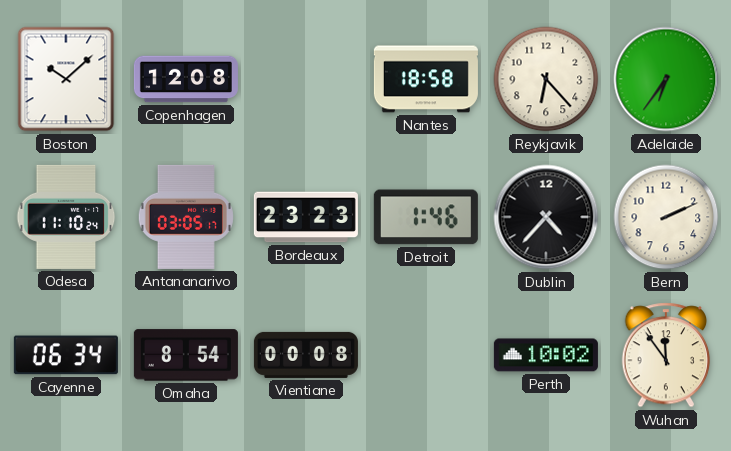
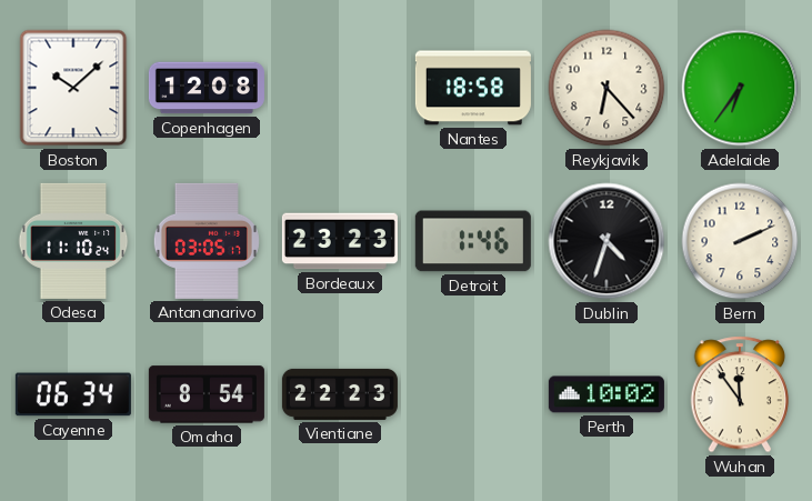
Dublin: 4:37 -> 4:33
Vientiane: 00:08 -> 22:23
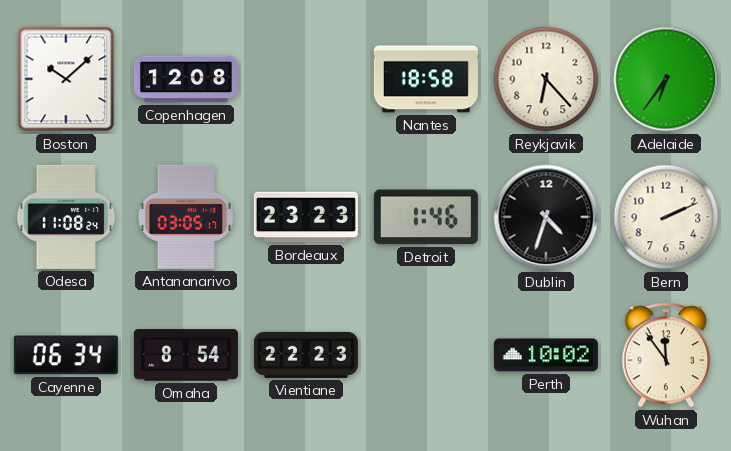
Odesa: 11:10 -> 11:08
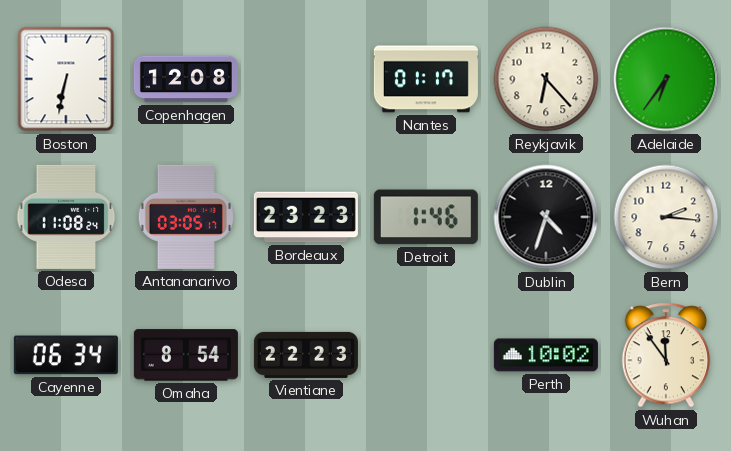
Boston: 10:08 -> 6:32
Nantes: 18:58 -> 01:17
Bern: 2:11 -> 2:16
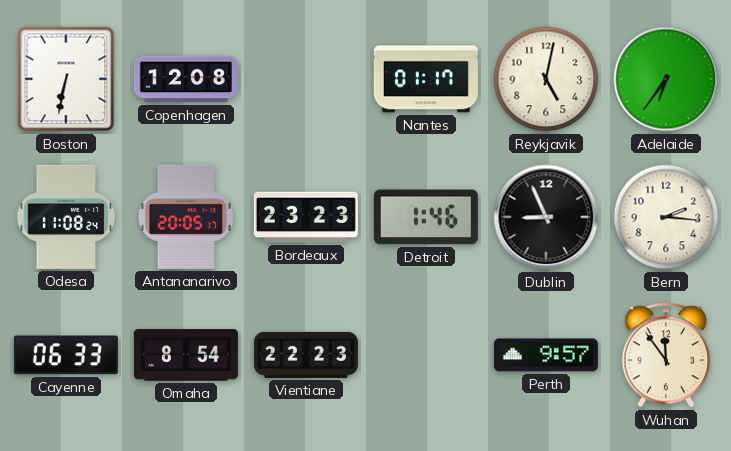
Reykjavik: 6:23 -> 5:02
Antananarivo: 03:05 -> 20:05
Dublin: 4:33 -> 8:56
Cayenne: 06:34 -> 06:33
Perth: 10:02 -> 9:57
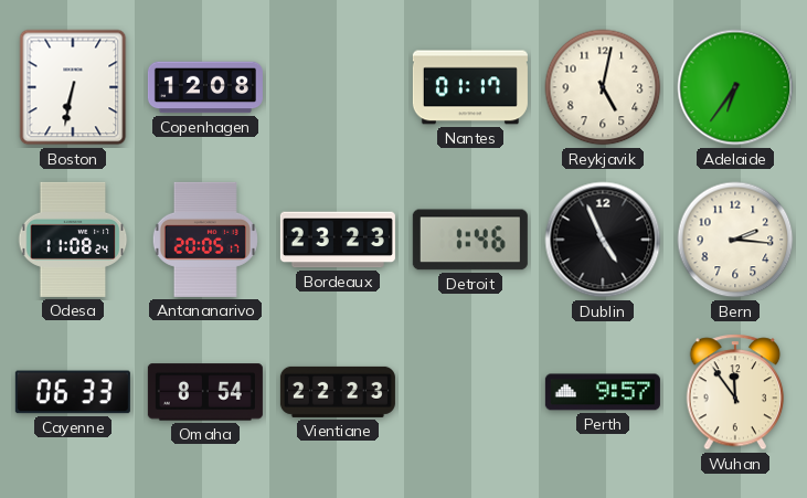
Dublin: 8:56 -> 4:56
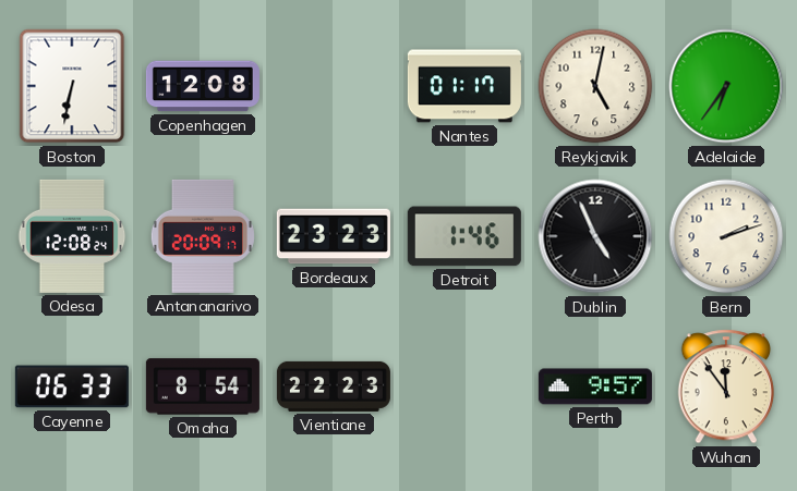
Odesa: 11:08 -> 12:08
Antananarivo: 20:05 -> 20:09
Bern: 2:16 -> 2:12
